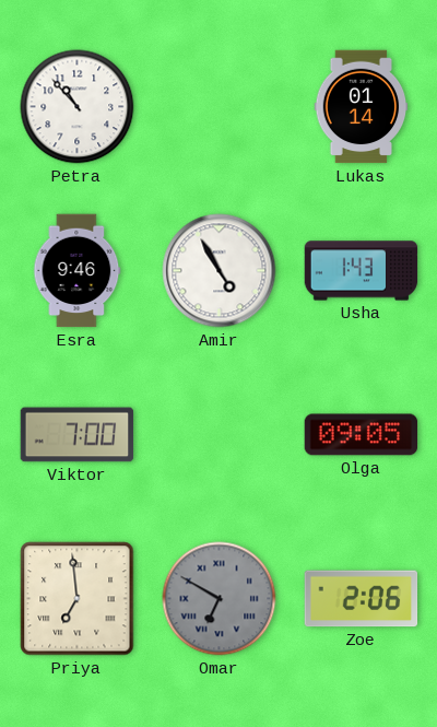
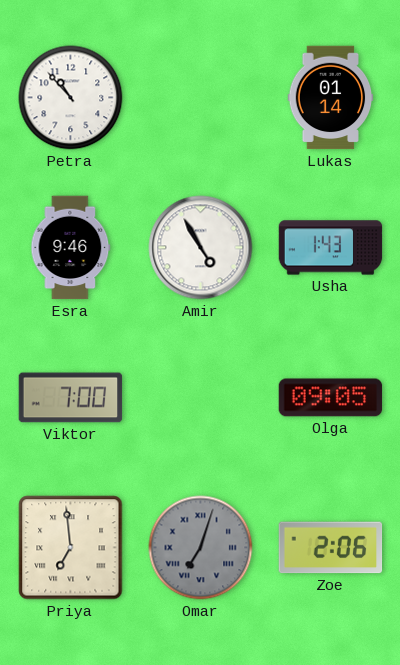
Omar: 6:50 -> 7:03
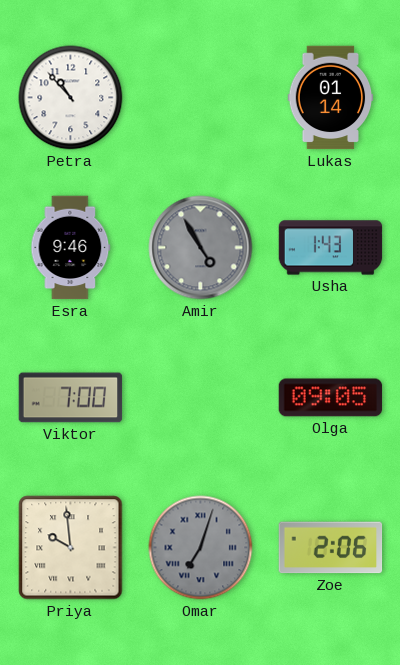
Amir dial: white -> grey
Priya: 6:59 -> 9:59
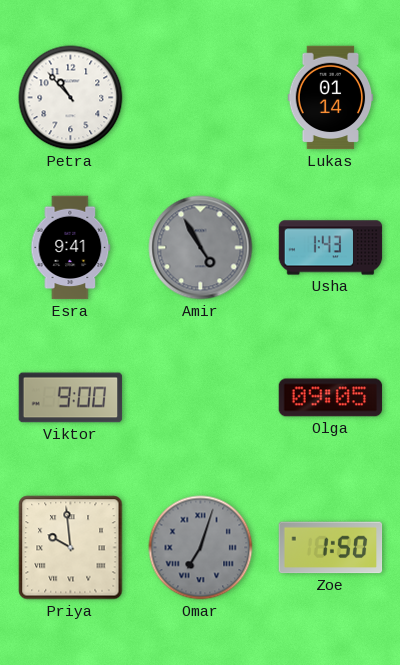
Esra: 9:46 -> 9:41
Viktor: 7:00 -> 9:00
Zoe: 2:06 -> 1:50
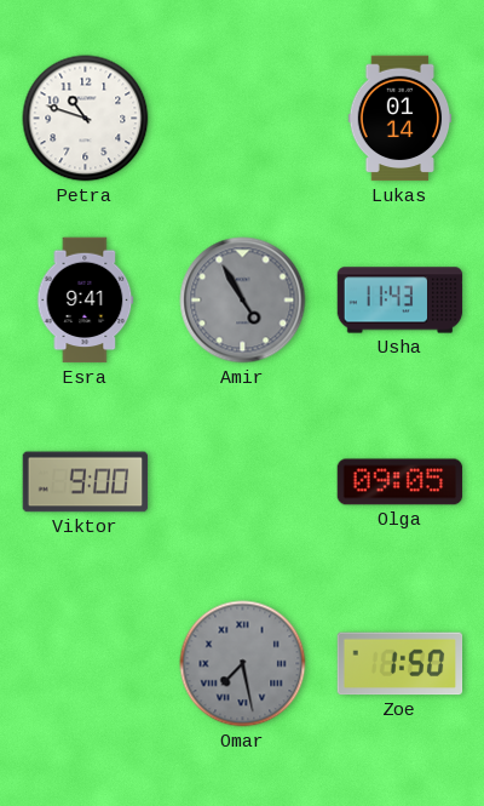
Petra: 10:53 -> 10:48
Usha: 1:43 -> 11:43
Priya: 9:59 -> none
Omar: 7:03 -> 7:28
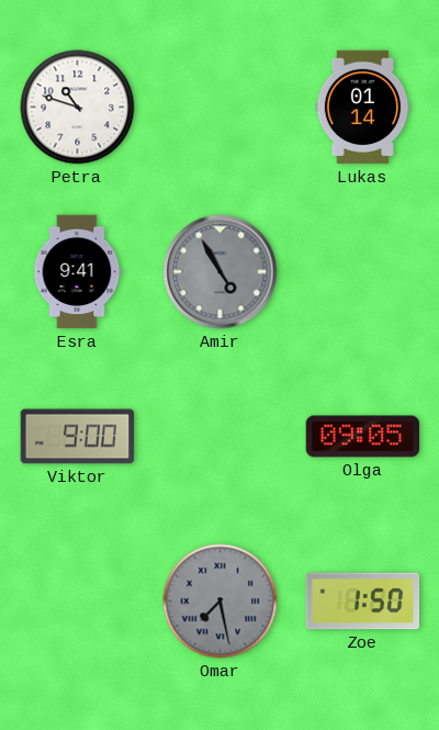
Usha: 11:43 -> none
